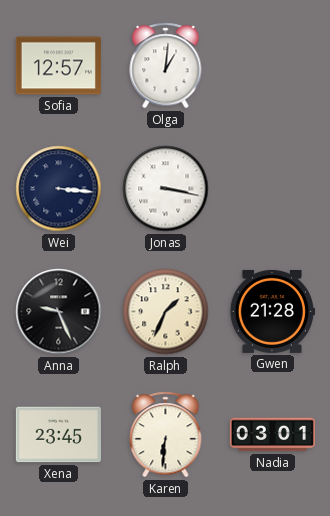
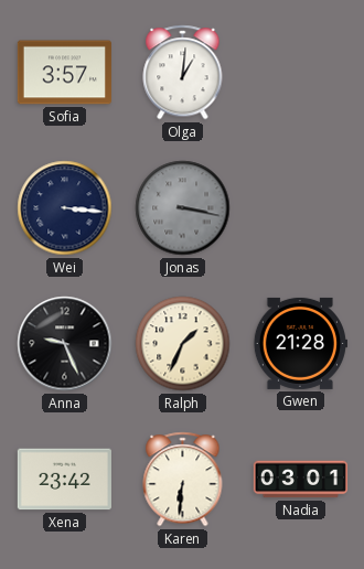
Sofia: 12:57 -> 3:57
Jonas dial: white -> grey
Xena: 23:45 -> 23:42
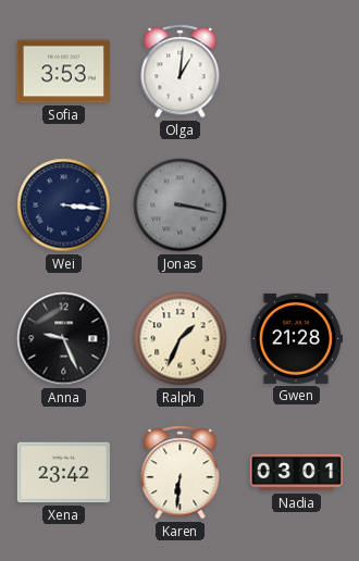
Sofia: 3:57 -> 3:53
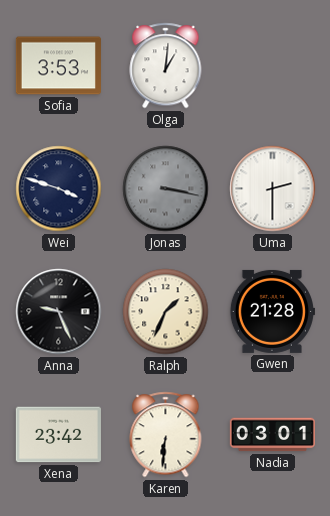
Wei: 3:16 -> 3:48
Uma: none -> 2:30
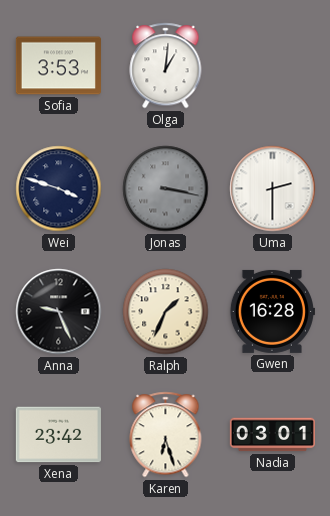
Gwen: 21:28 -> 16:28
Karen: 6:31 -> 6:27
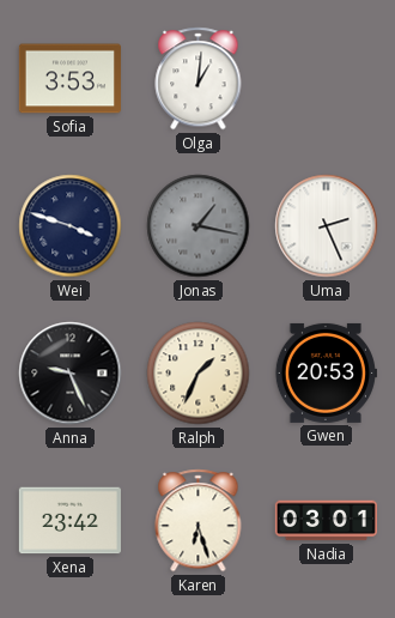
Jonas: 3:17 -> 1:17
Uma: 2:30 -> 2:26
Gwen: 16:28 -> 20:53
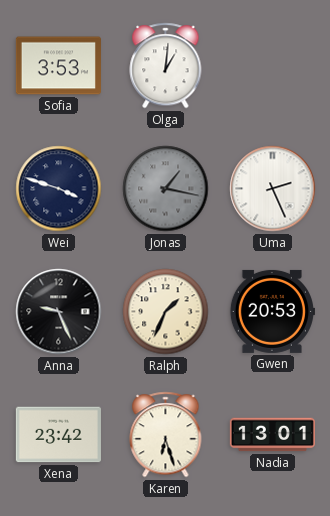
Nadia: 03:01 -> 13:01
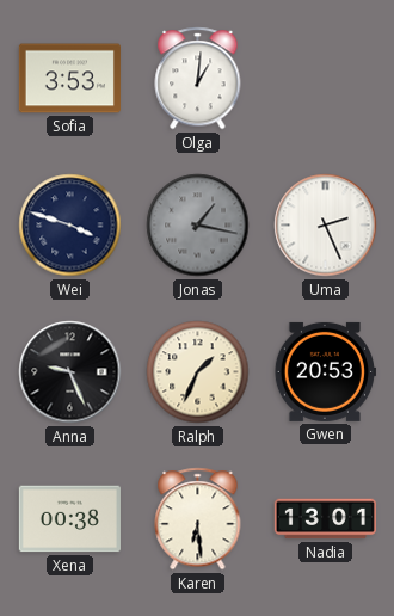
Xena: 23:42 -> 00:38
Karen: 6:27 -> 6:29
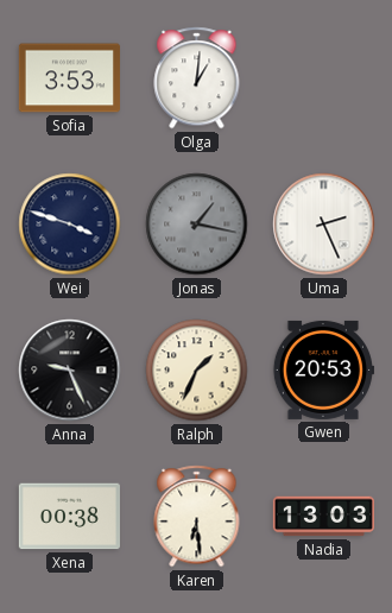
Nadia: 13:01 -> 13:03
